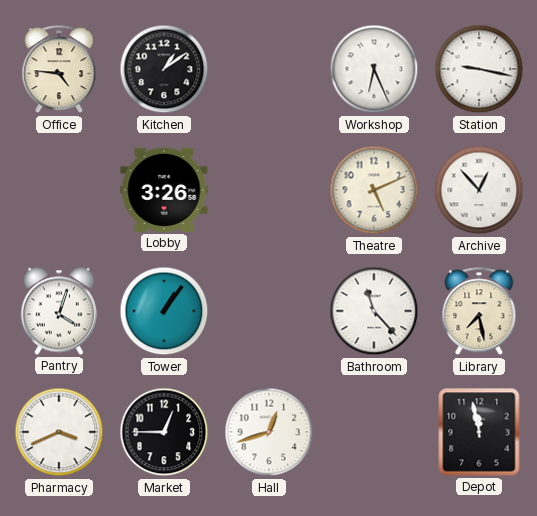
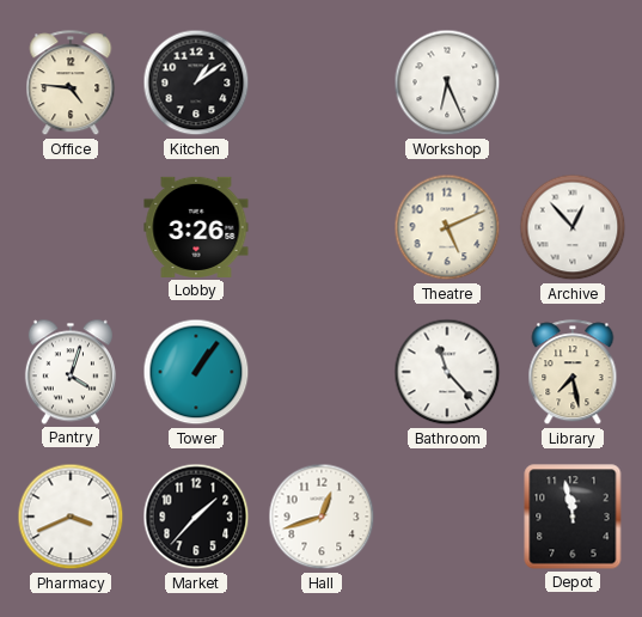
Station: 9:17 -> none
Market: 12:45 -> 1:37
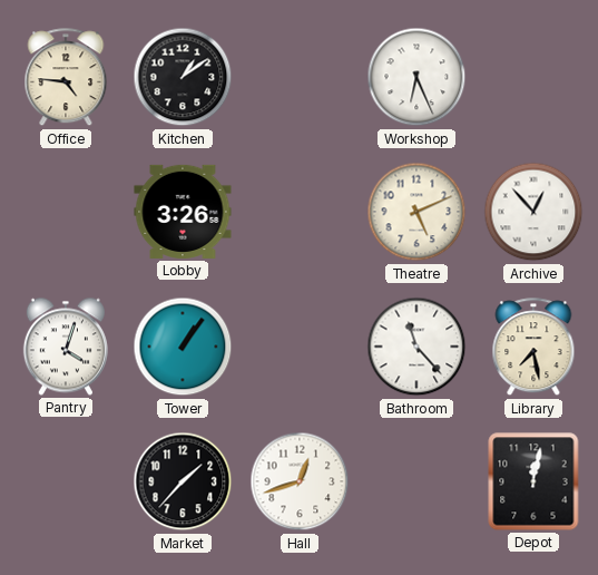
Pharmacy: 3:41 -> none
Depot: 11:58 -> 12:02
